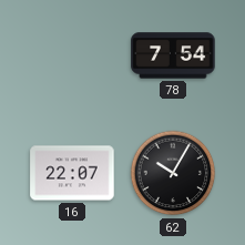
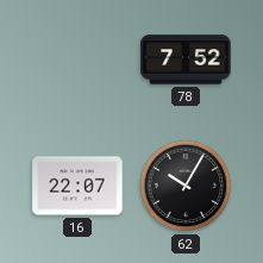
78: 7:54 -> 7:52
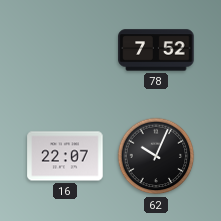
62: 10:05 -> 10:04
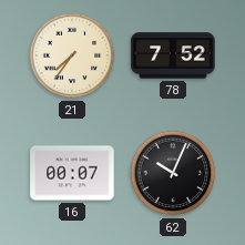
21: none -> 7:36
16: 22:07 -> 00:07
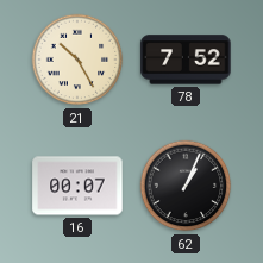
21: 7:36 -> 10:25
62: 10:04 -> 1:04
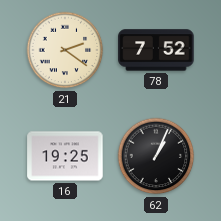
21: 10:25 -> 2:21
16: 00:07 -> 19:25
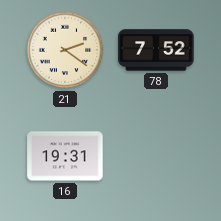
16: 19:25 -> 19:31
62: 1:04 -> none
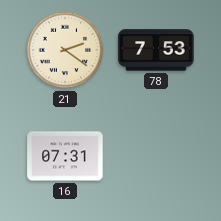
78: 7:52 -> 7:53
16: 19:31 -> 07:31
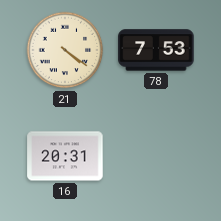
21: 2:21 -> 4:21
16: 07:31 -> 20:31
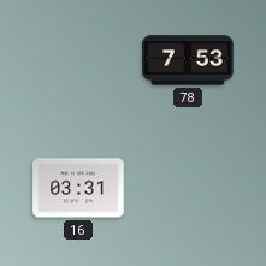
21: 4:21 -> none
16: 20:31 -> 03:31
